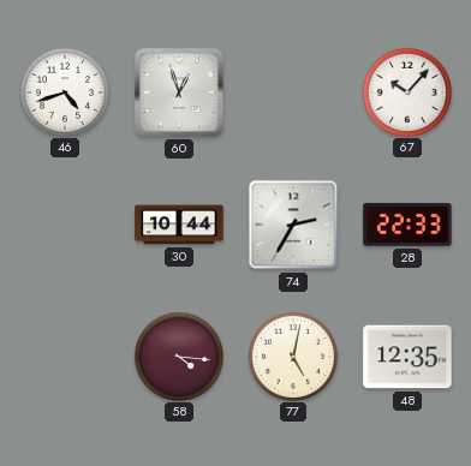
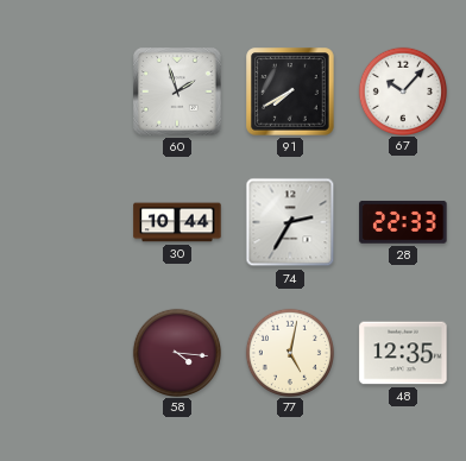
46: 4:42 -> none
60: 12:57 -> 1:57
91: none -> 7:40
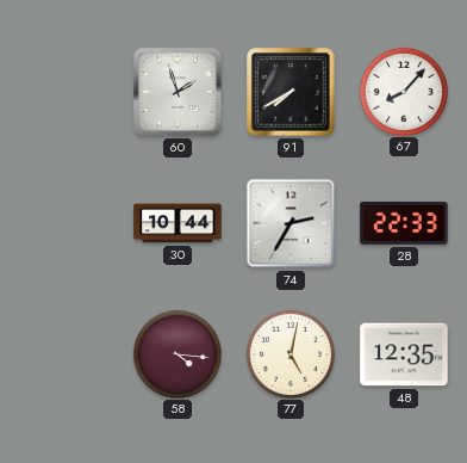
67: 10:07 -> 8:07
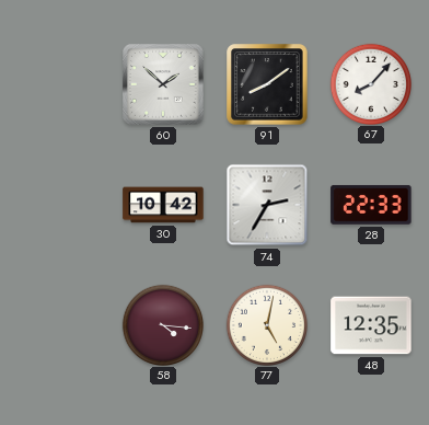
60: 1:57 -> 1:52
91: 7:40 -> 8:09
30: 10:44 -> 10:42
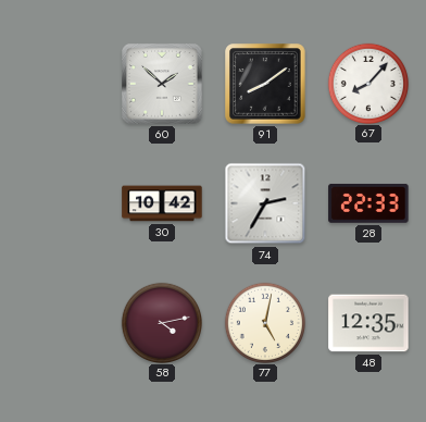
58: 4:16 -> 4:13
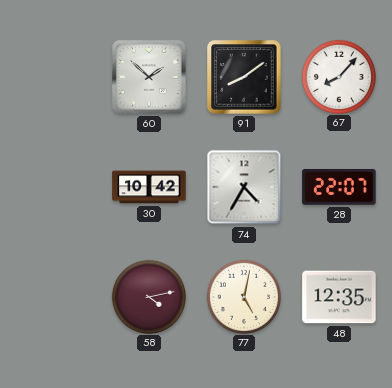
74: 2:35 -> 4:35
28: 22:33 -> 22:07
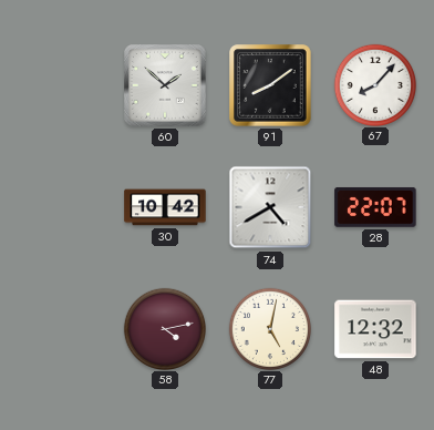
74: 4:35 -> 4:40
48: 12:35 -> 12:32
